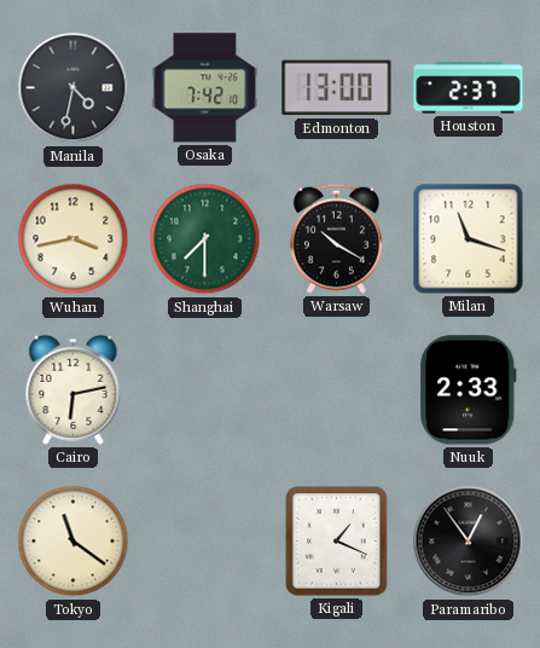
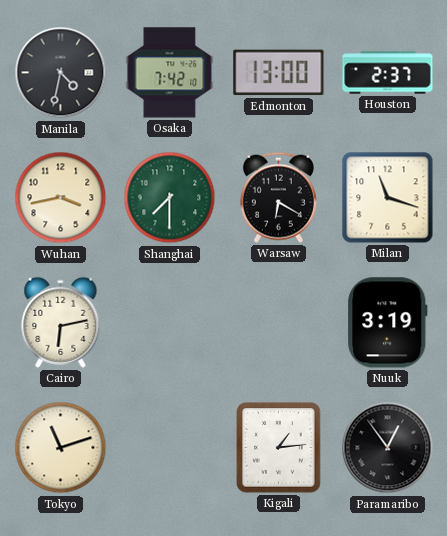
Warsaw: 10:20 -> 6:20
Nuuk: 2:33 -> 3:19
Tokyo: 11:21 -> 11:12
Kigali: 1:19 -> 1:14
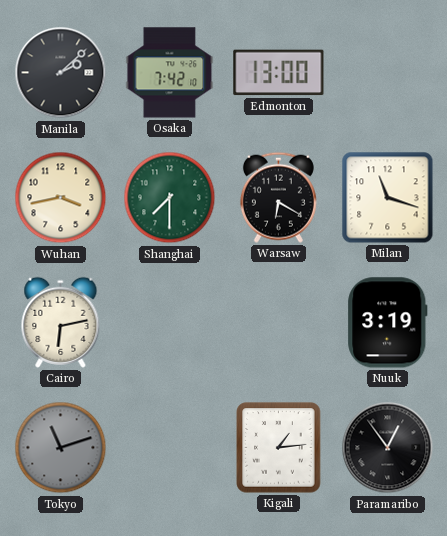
Manila: 4:32 -> 2:08
Houston: 2:37 -> none
Tokyo dial: cream -> grey
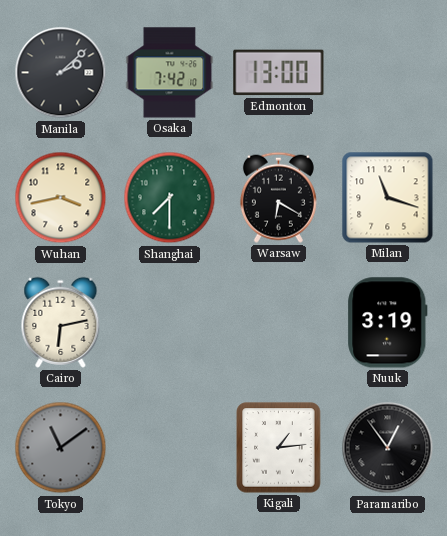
Tokyo: 11:12 -> 11:09
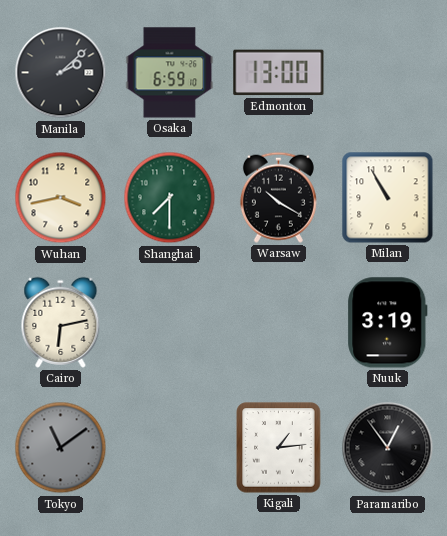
Osaka: 7:42 -> 6:59
Warsaw: 6:20 -> 10:20
Milan: 11:18 -> 10:55
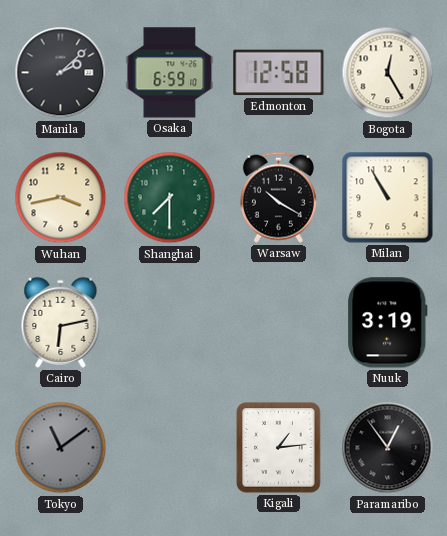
Edmonton: 13:00 -> 12:58
Bogota: none -> 12:25
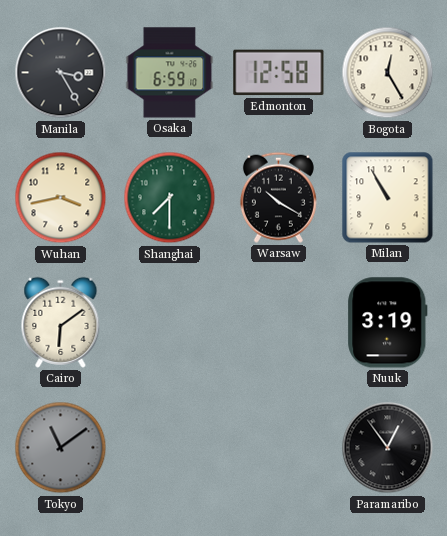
Manila: 2:08 -> 3:25
Cairo: 6:13 -> 6:09
Kigali: 1:14 -> none
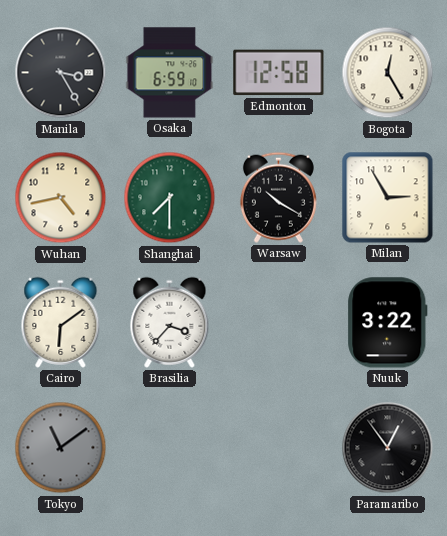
Wuhan: 3:43 -> 4:43
Milan: 10:55 -> 2:55
Brasilia: none -> 3:37
Nuuk: 3:19 -> 3:22
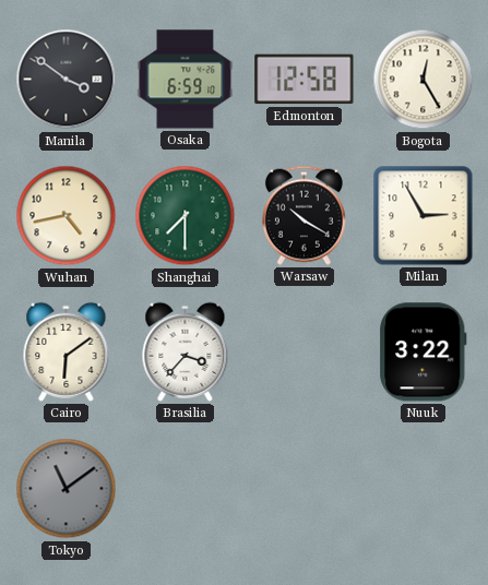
Manila: 3:25 -> 3:51
Paramaribo: 12:54 -> none
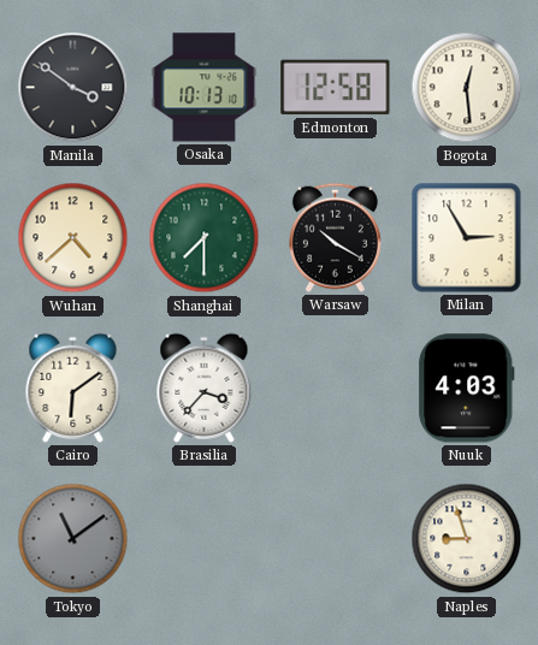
Osaka: 6:59 -> 10:13
Bogota: 12:25 -> 12:29
Wuhan: 4:43 -> 4:38
Nuuk: 3:22 -> 4:03
Naples: none -> 8:57
